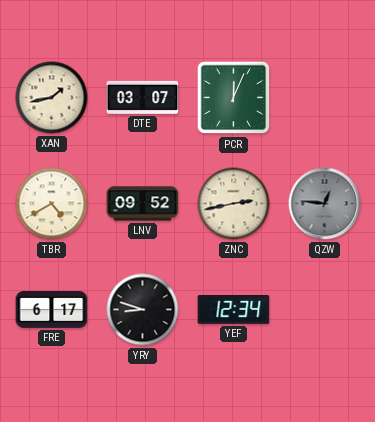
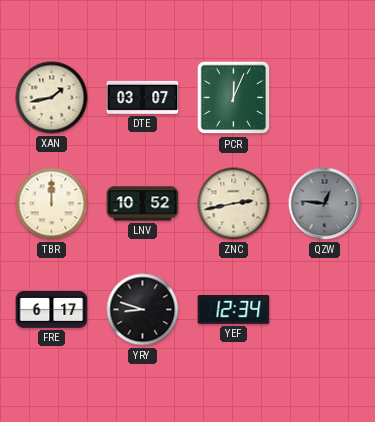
TBR: 4:40 -> 12:00
LNV: 09:52 -> 10:52
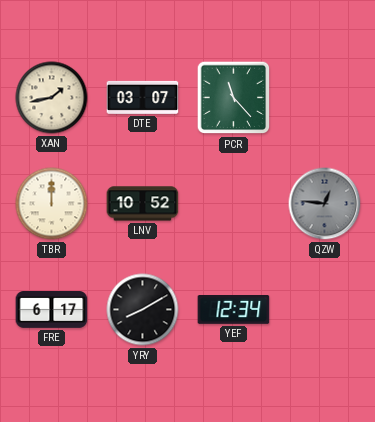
PCR: 12:04 -> 11:23
ZNC: 2:43 -> none
YRY: 8:48 -> 8:10
